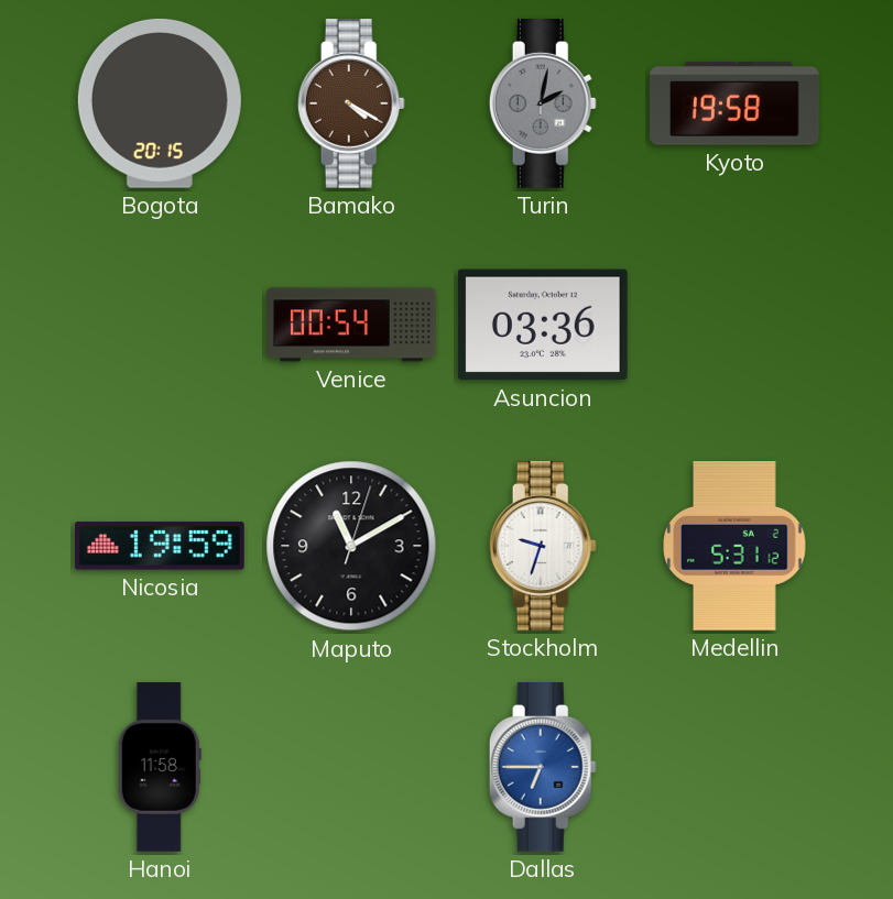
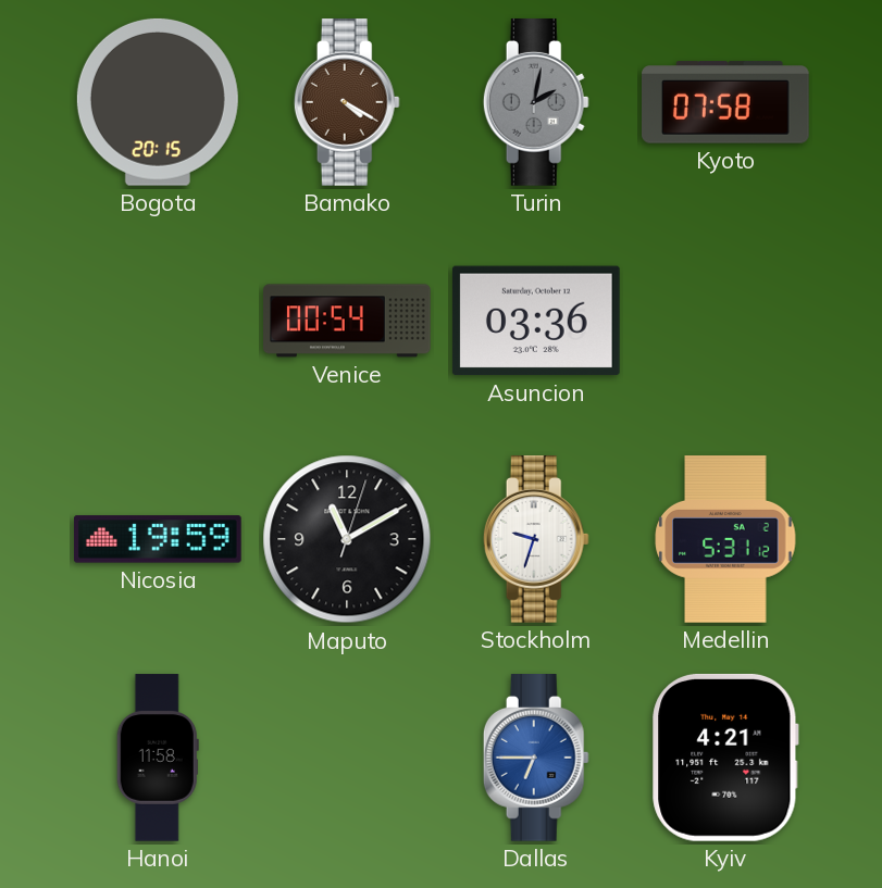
Kyoto: 19:58 -> 07:58
Kyiv: none -> 4:21
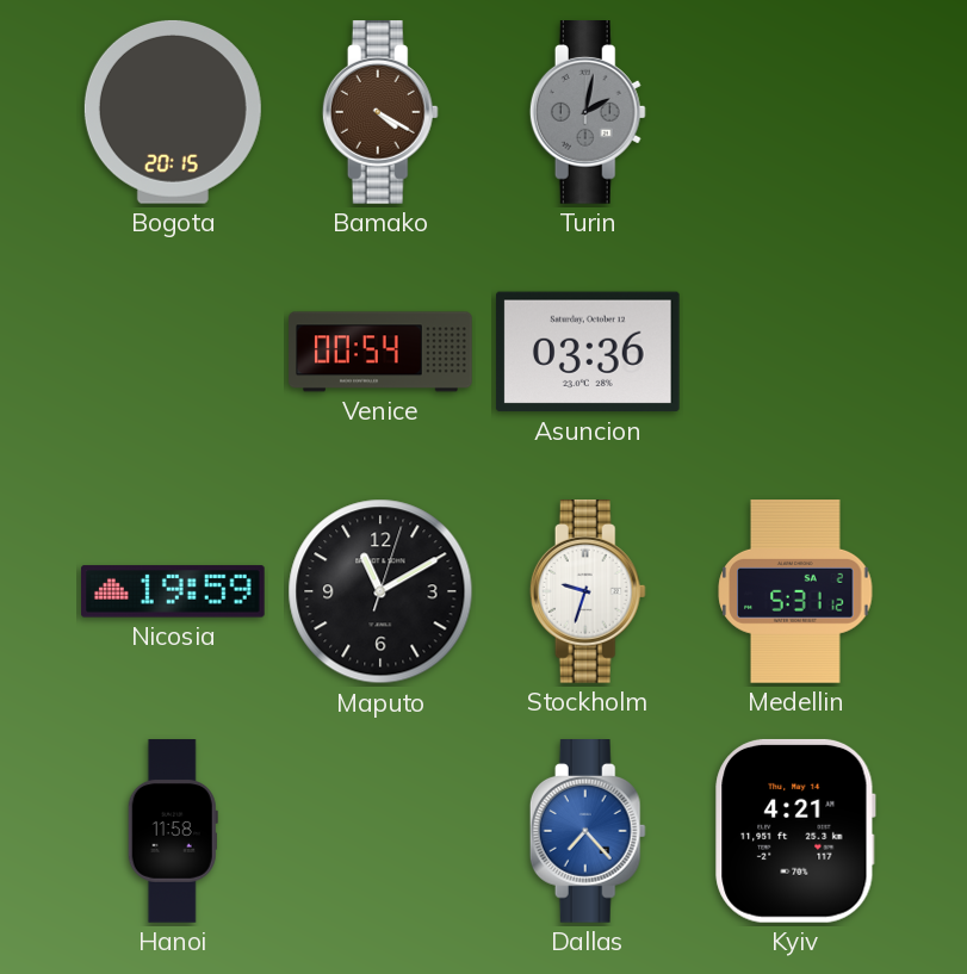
Kyoto: 07:58 -> none
Dallas: 6:45 -> 7:23
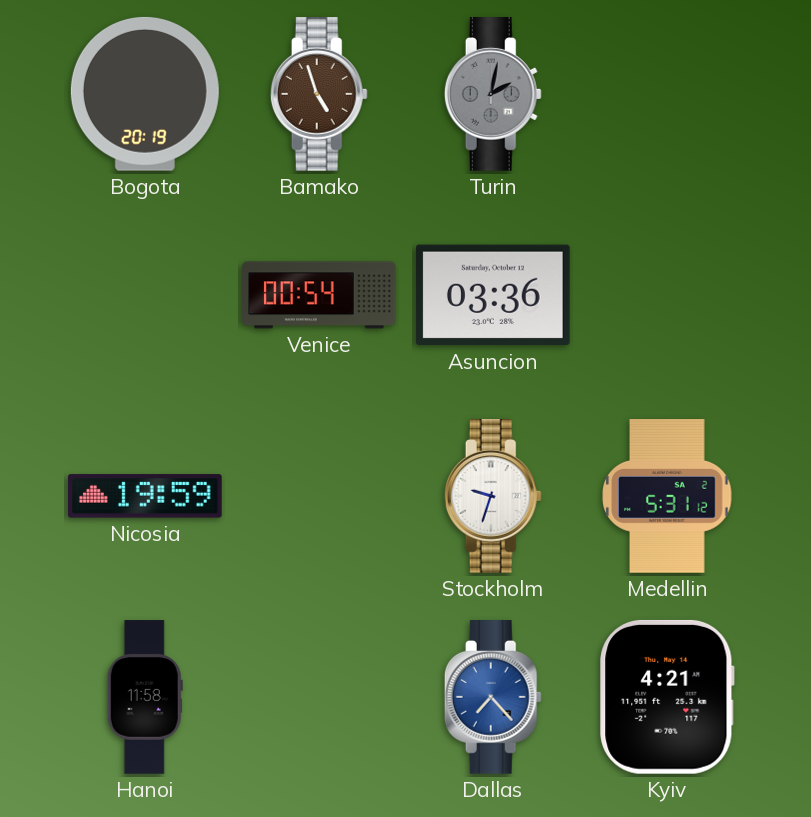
Bogota: 20:15 -> 20:19
Bamako: 4:20 -> 4:57
Maputo: 11:10 -> none
